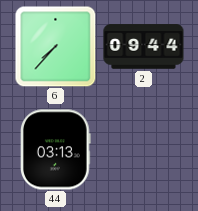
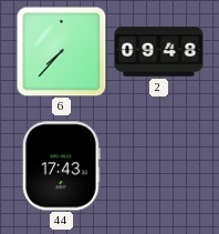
2: 09:44 -> 09:48
44: 03:13 -> 17:43
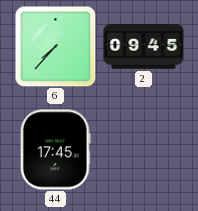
2: 09:48 -> 09:45
44: 17:43 -> 17:45
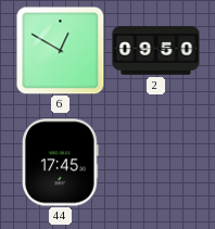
6: 7:37 -> 12:50
2: 09:45 -> 09:50
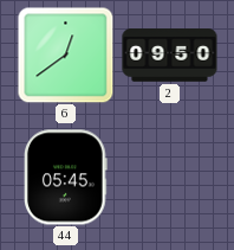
6: 12:50 -> 12:39
44: 17:45 -> 05:45
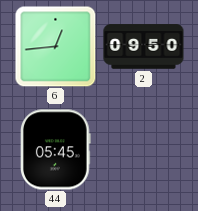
6: 12:39 -> 12:44
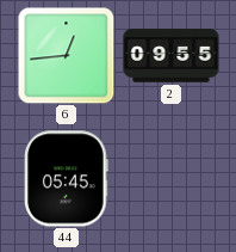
2: 09:50 -> 09:55
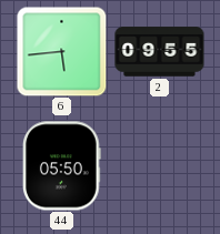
6: 12:44 -> 5:44
44: 05:45 -> 05:50
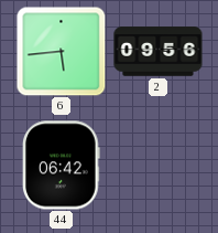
2: 09:55 -> 09:56
44: 05:50 -> 06:42
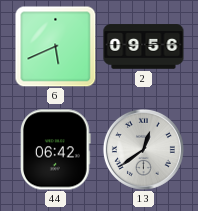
6: 5:44 -> 5:41
13: none -> 12:39
